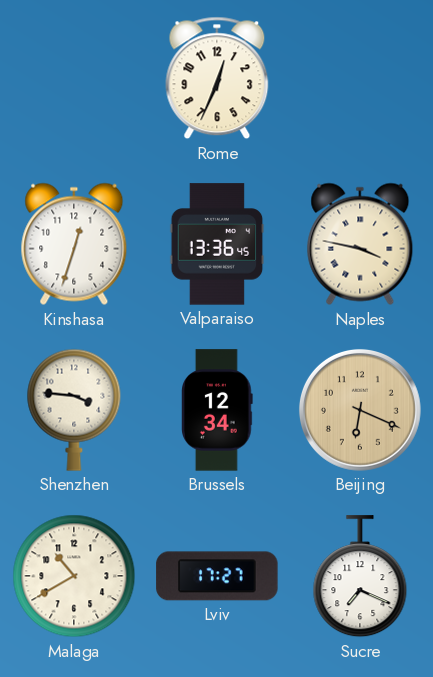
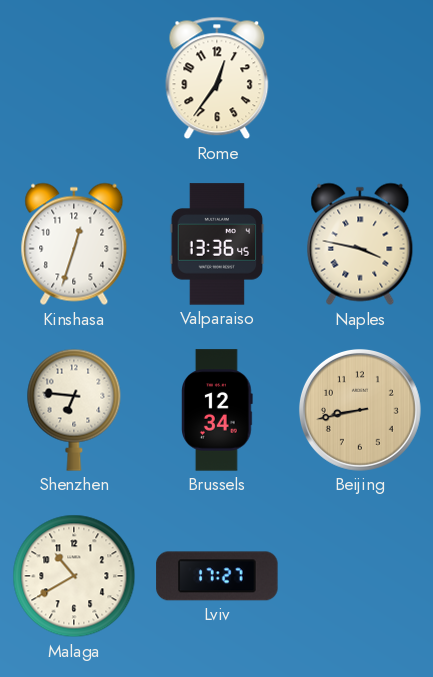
Rome: 12:34 -> 12:36
Shenzhen: 3:46 -> 6:46
Beijing: 6:19 -> 8:43
Sucre: 7:19 -> none
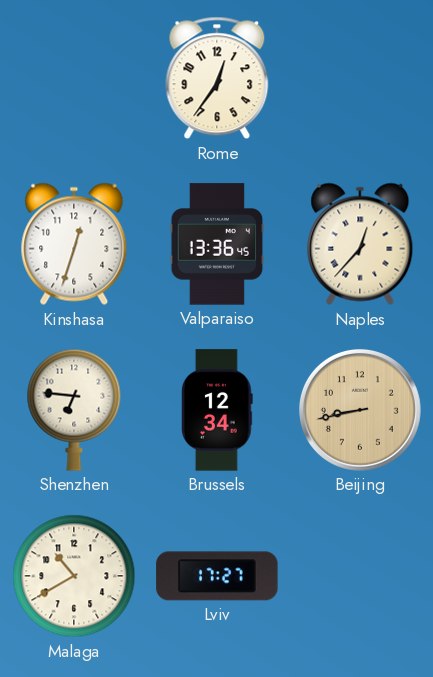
Naples: 3:47 -> 12:37
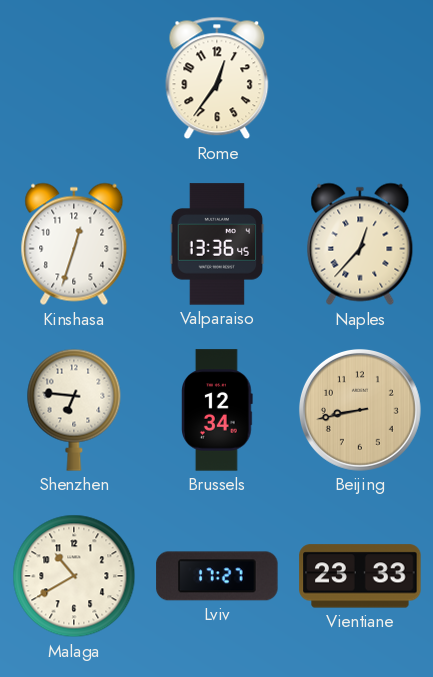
Vientiane: none -> 23:33
